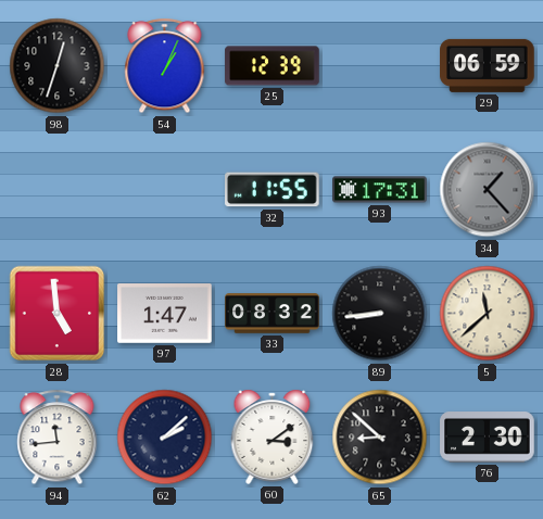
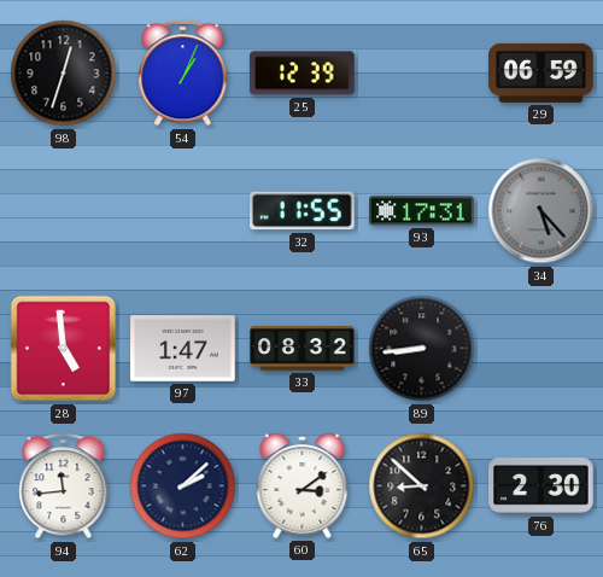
34: 1:23 -> 5:23
5: 11:38 -> none
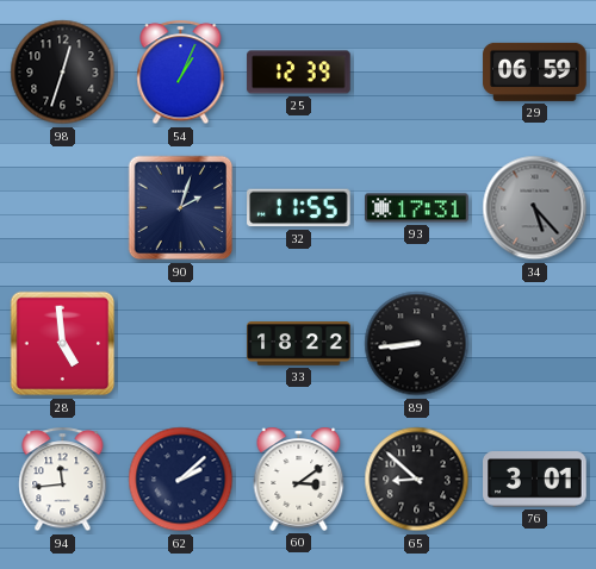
90: none -> 2:03
97: 1:47 -> none
33: 08:32 -> 18:22
76: 2:30 -> 3:01
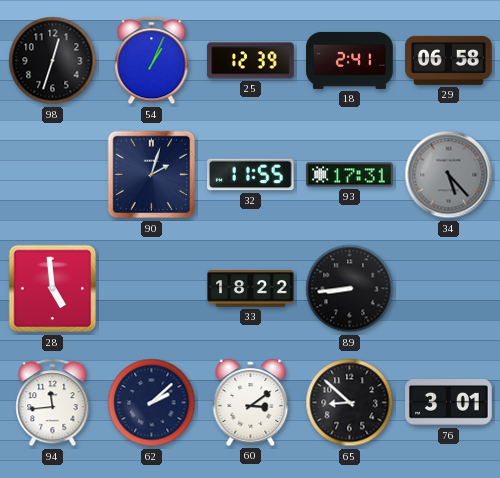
18: none -> 2:41
29: 06:59 -> 06:58
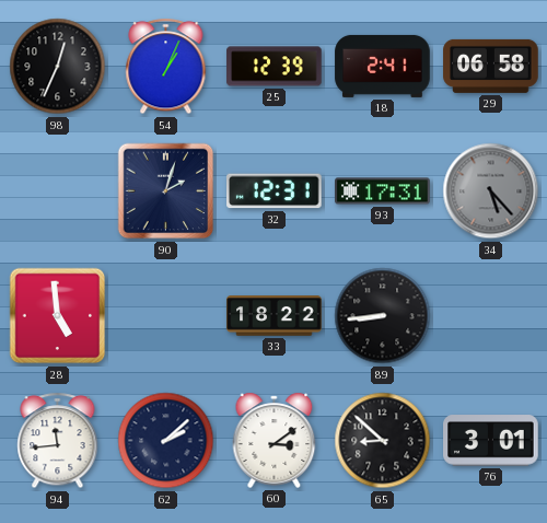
98: 12:33 -> 12:34
32: 11:55 -> 12:31
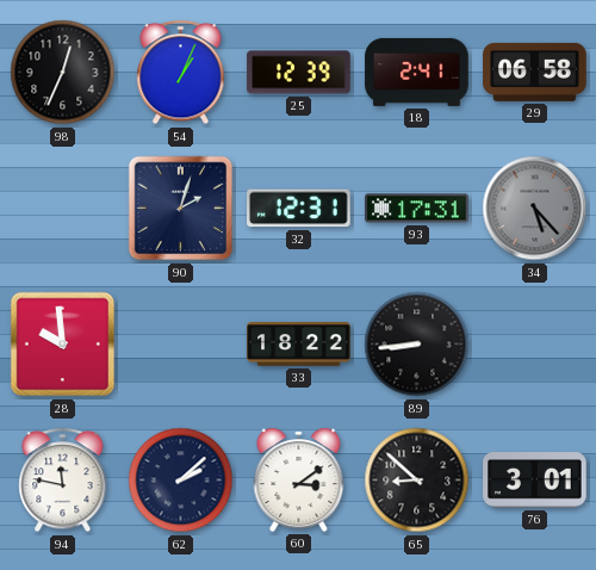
28: 4:59 -> 9:59
94: 11:44 -> 11:47
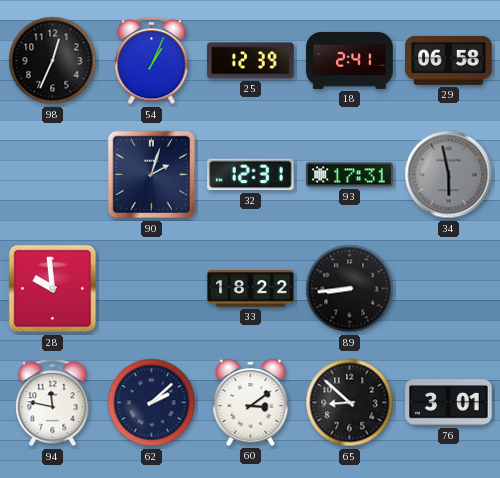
34: 5:23 -> 5:58
